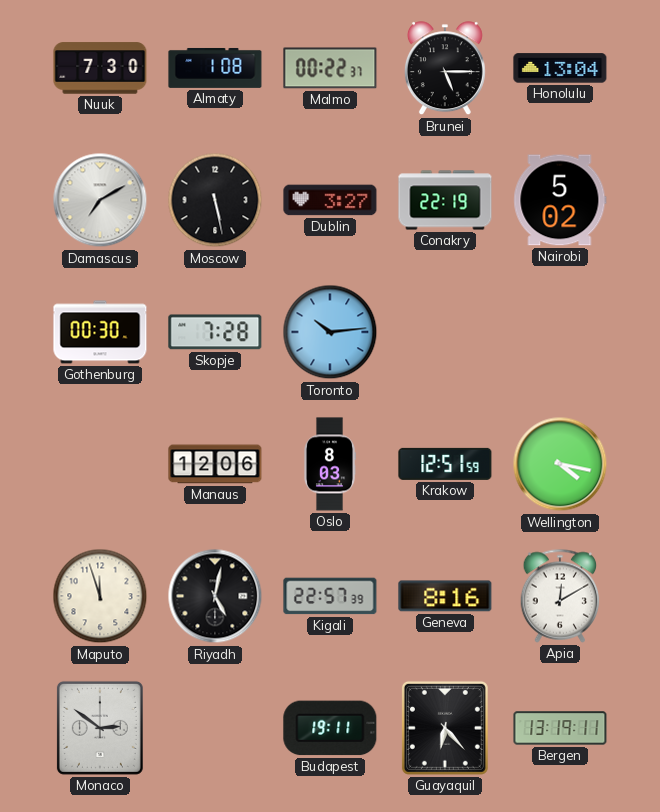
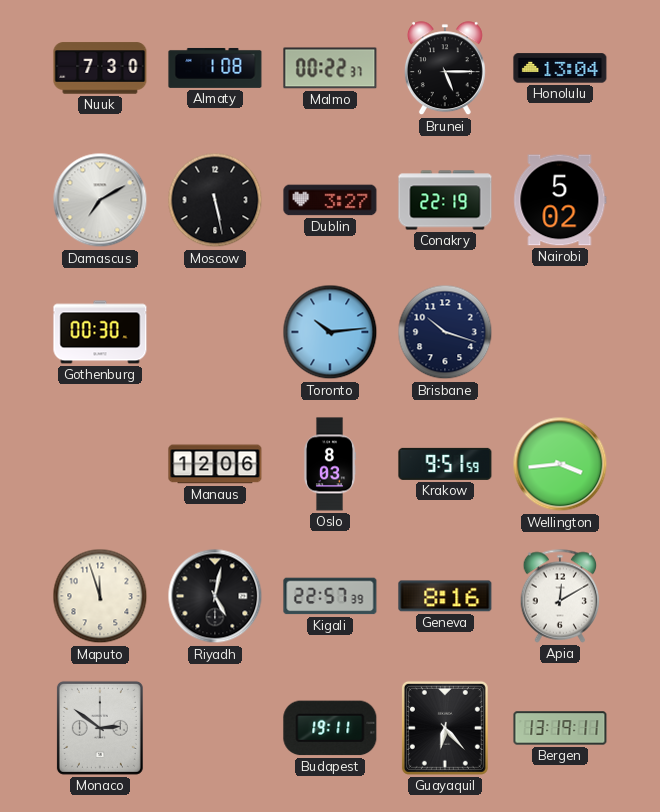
Skopje: 7:28 -> none
Brisbane: none -> 10:18
Krakow: 12:51 -> 9:51
Wellington: 4:17 -> 3:44
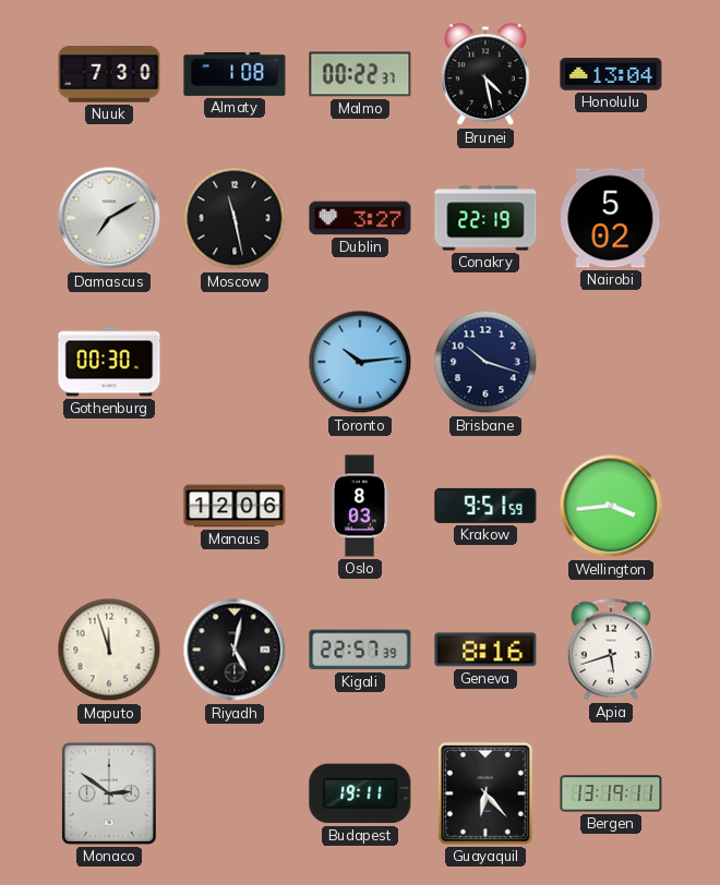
Brunei: 5:15 -> 4:28
Moscow: 5:28 -> 11:28
Apia: 12:10 -> 5:42
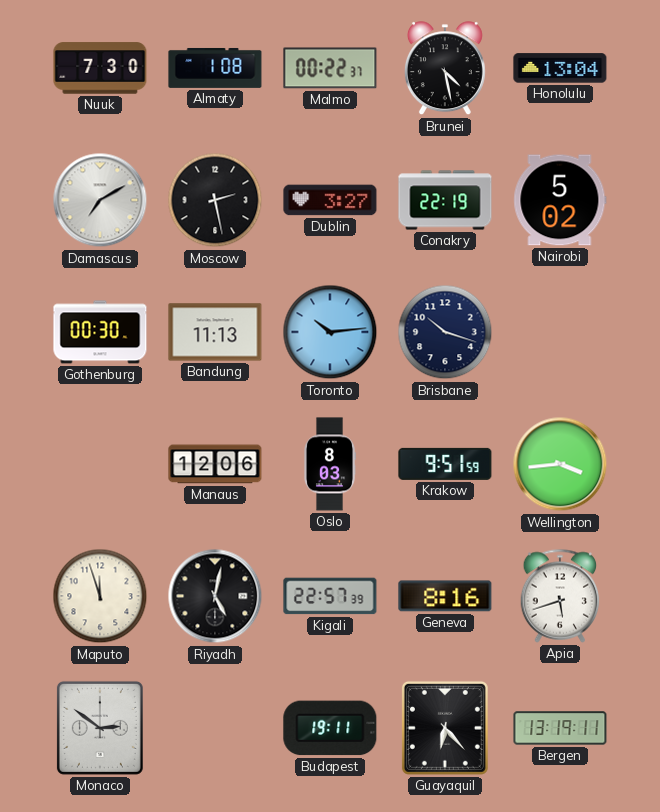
Moscow: 11:28 -> 2:28
Bandung: none -> 11:13
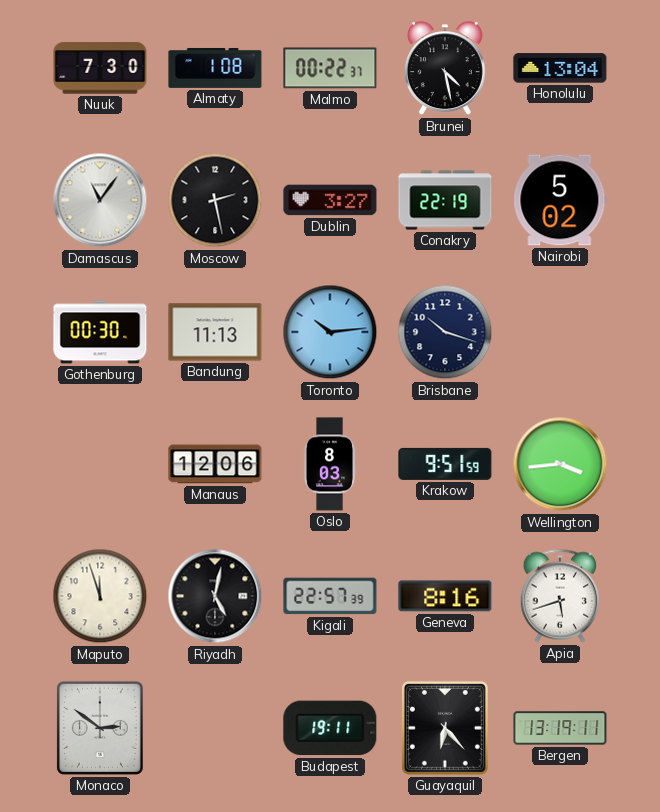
Damascus: 7:10 -> 11:06
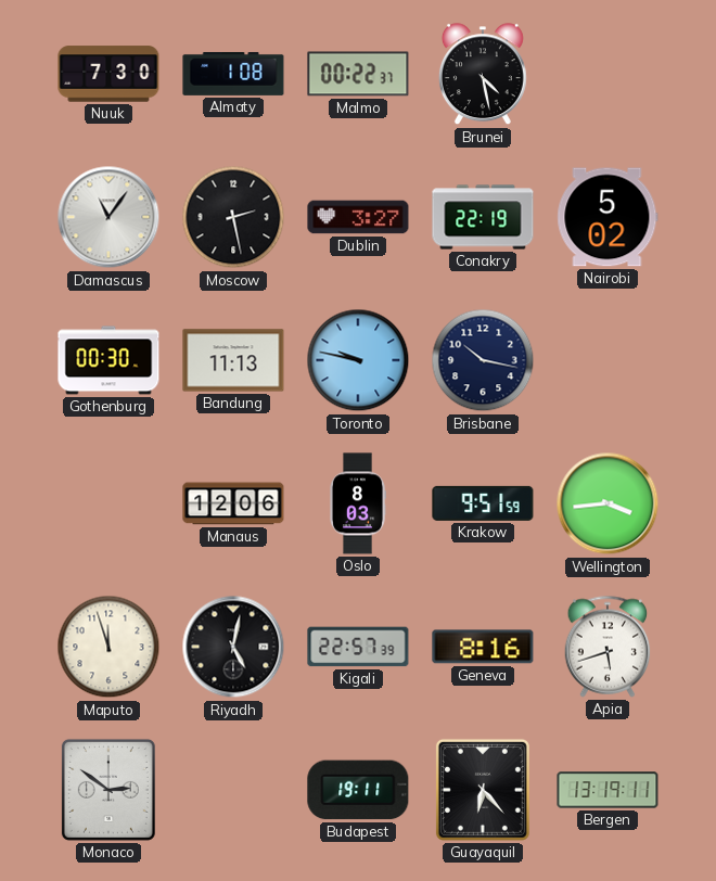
Honolulu: 13:04 -> none
Toronto: 10:14 -> 9:47
Brisbane: 10:18 -> 10:17
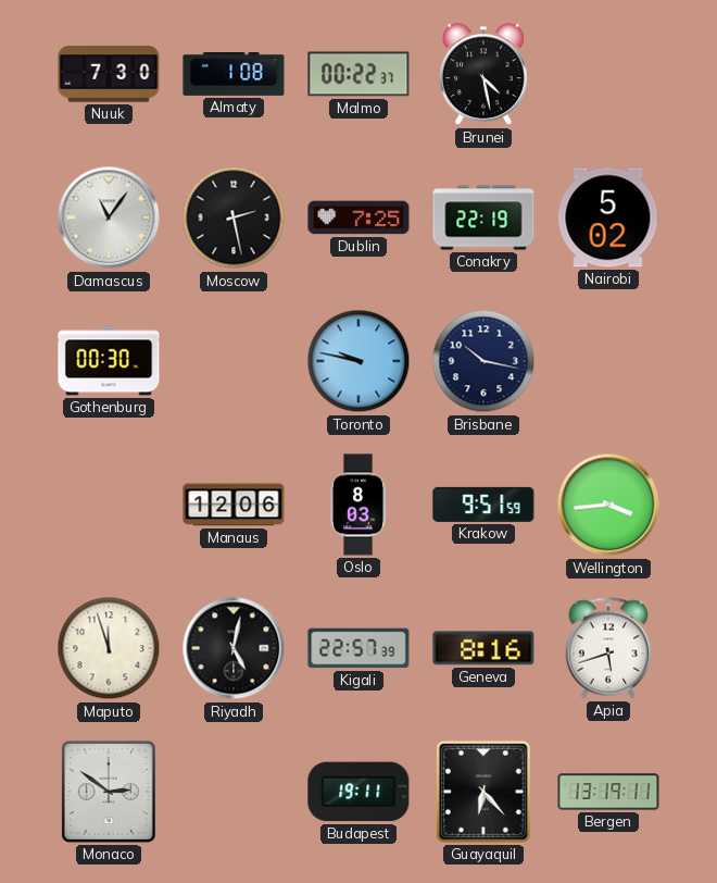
Dublin: 3:27 -> 7:25
Bandung: 11:13 -> none
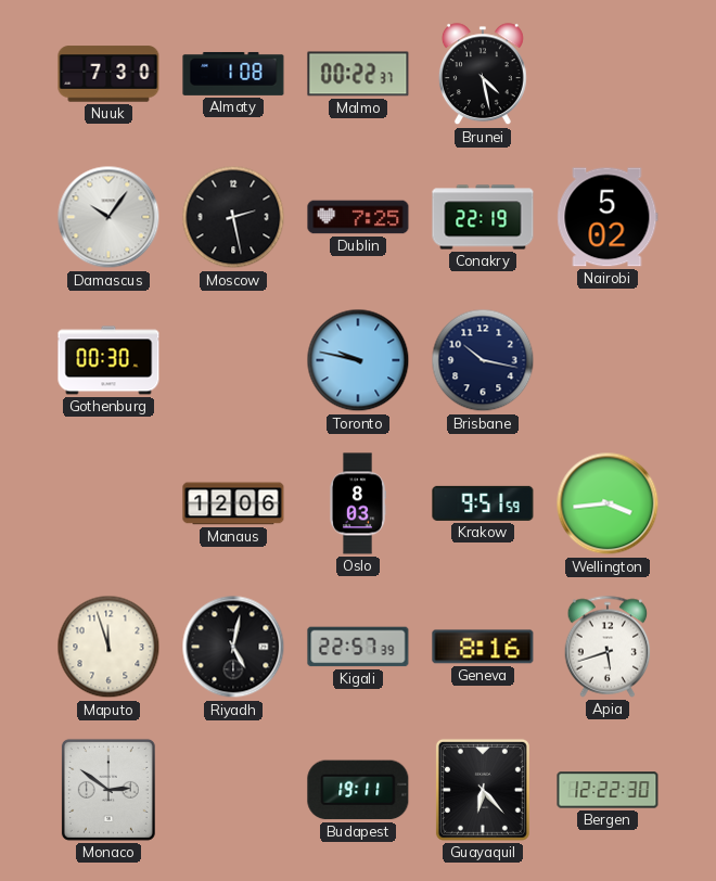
Damascus: 11:06 -> 10:06
Bergen: 13:19 -> 12:22
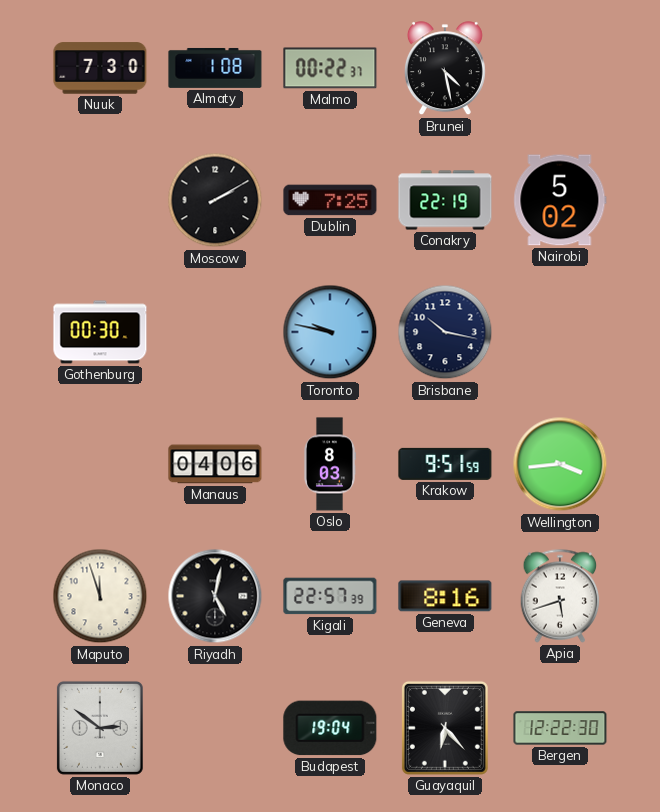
Damascus: 10:06 -> none
Moscow: 2:28 -> 2:10
Manaus: 12:06 -> 04:06
Budapest: 19:11 -> 19:04
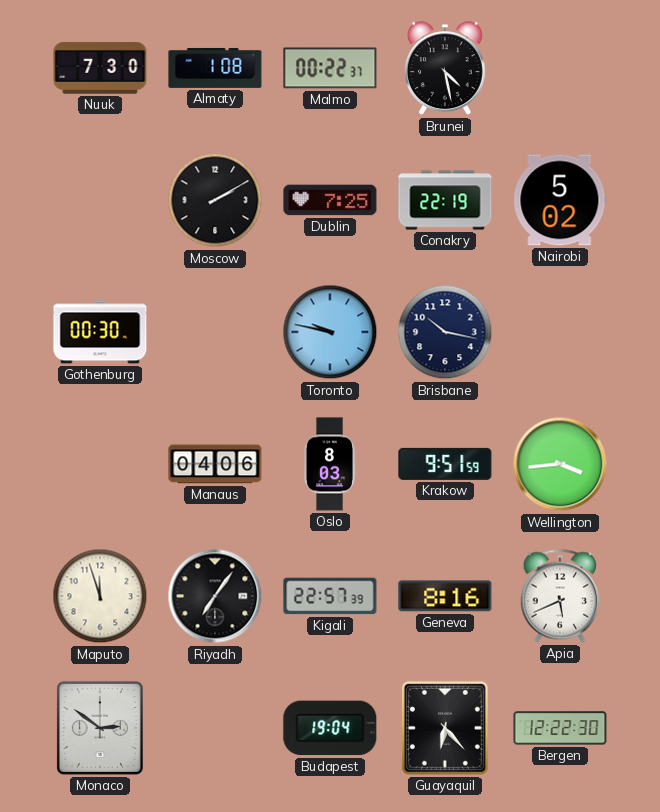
Riyadh: 5:02 -> 7:06
Apia: 5:42 -> 5:41
